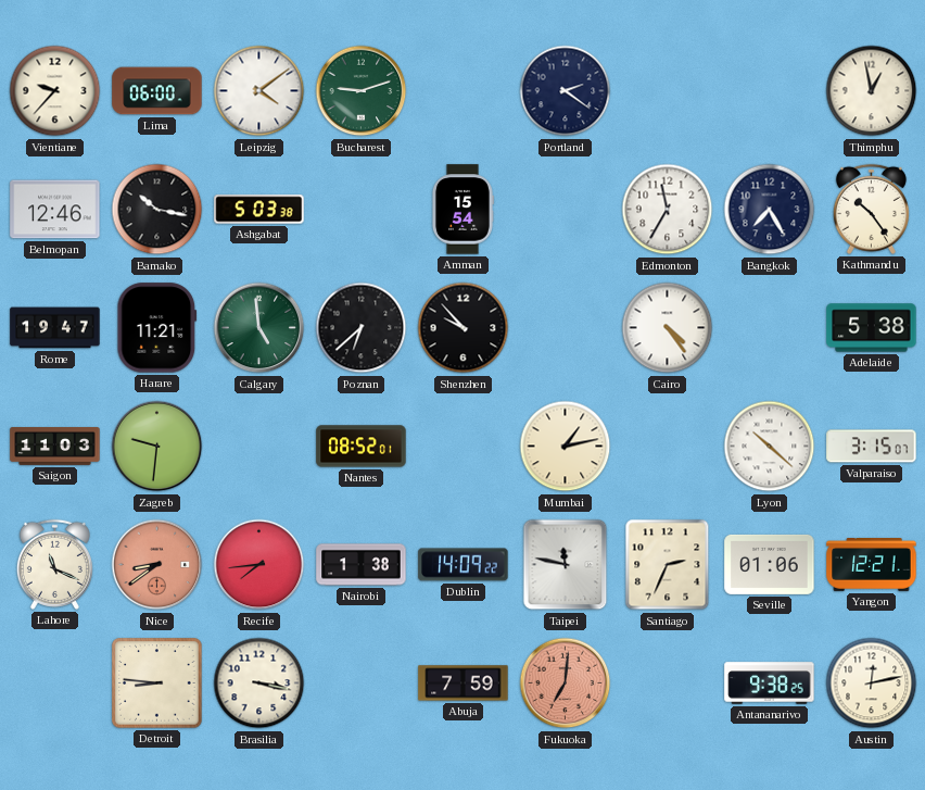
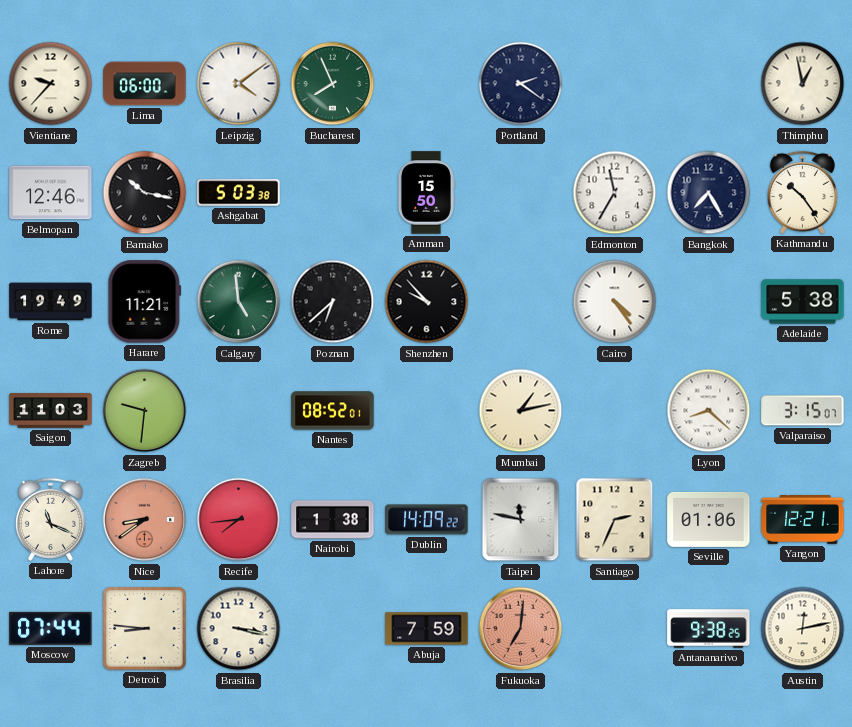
Bucharest: 9:12 -> 7:56
Amman: 15:54 -> 15:50
Rome: 19:47 -> 19:49
Lyon: 10:22 -> 8:22
Moscow: none -> 07:44
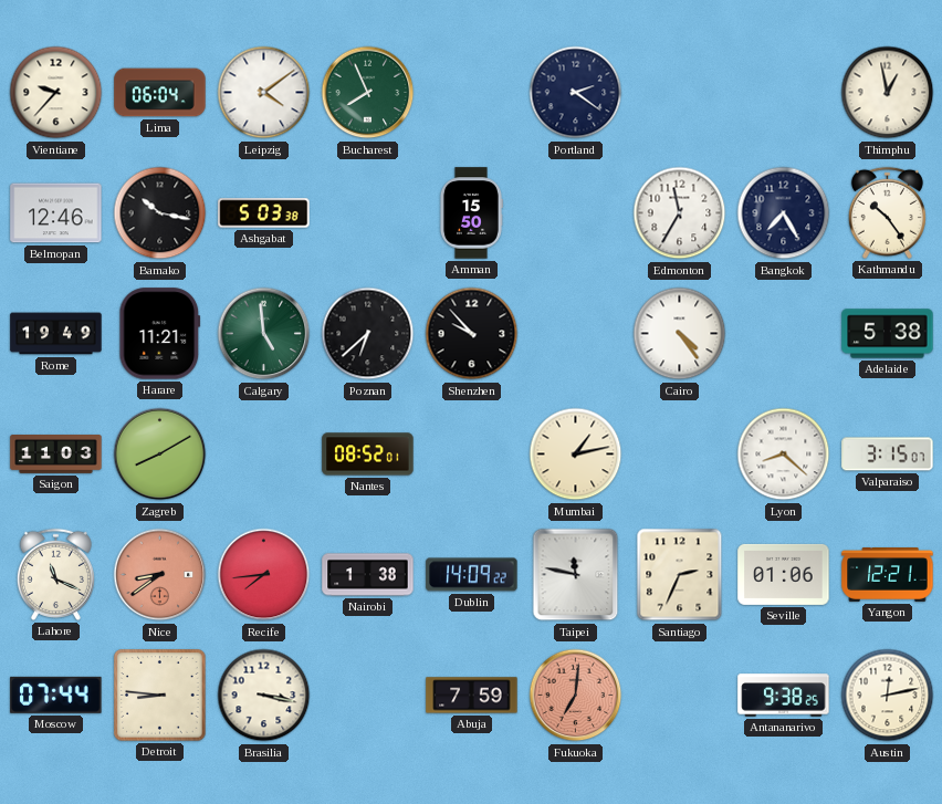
Lima: 06:00 -> 06:04
Zagreb: 9:31 -> 8:10
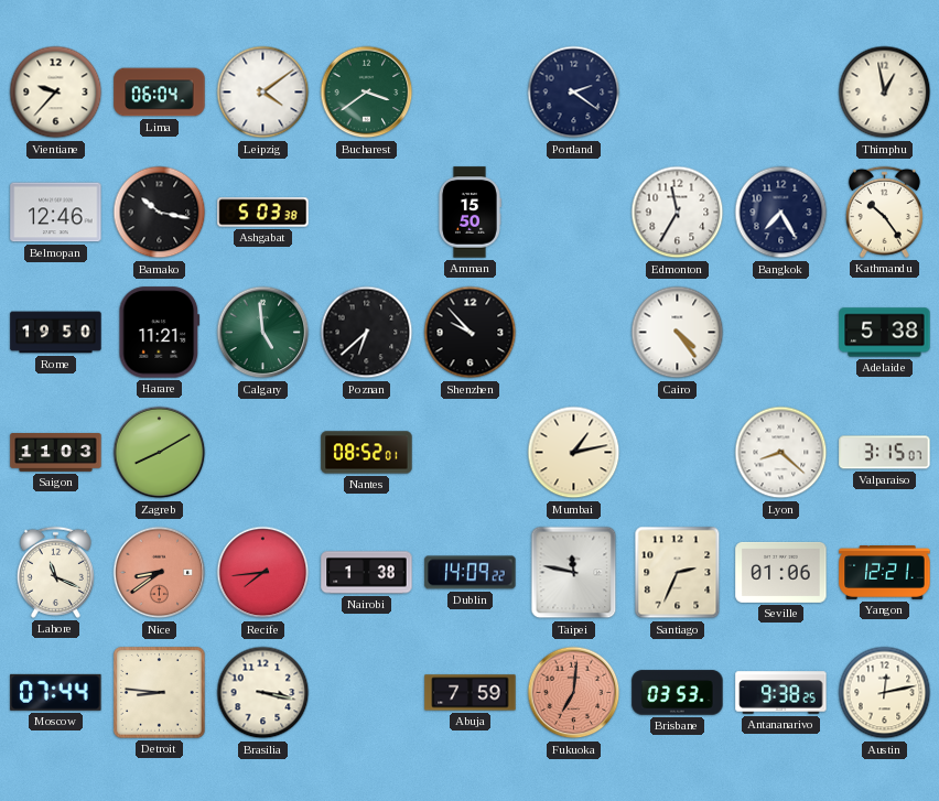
Bucharest: 7:56 -> 3:39
Rome: 19:49 -> 19:50
Brisbane: none -> 03:53
